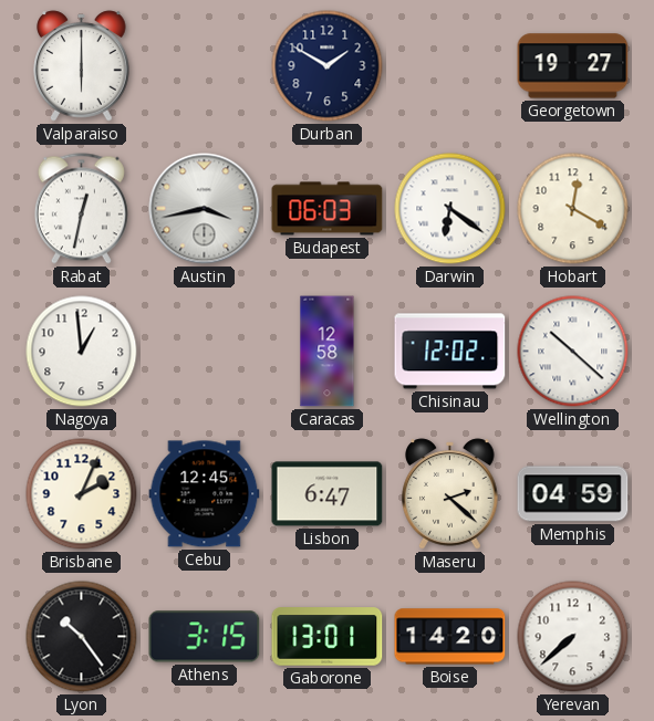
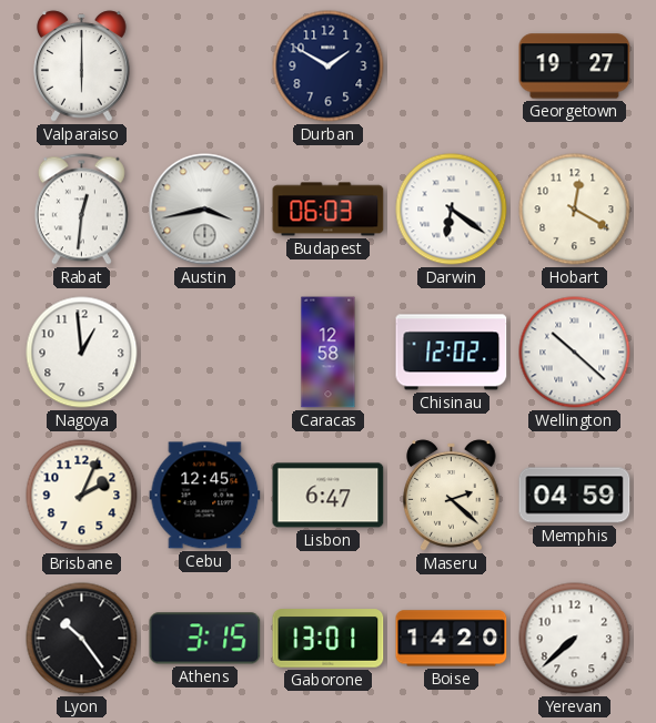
Rabat: 12:32 -> 12:31
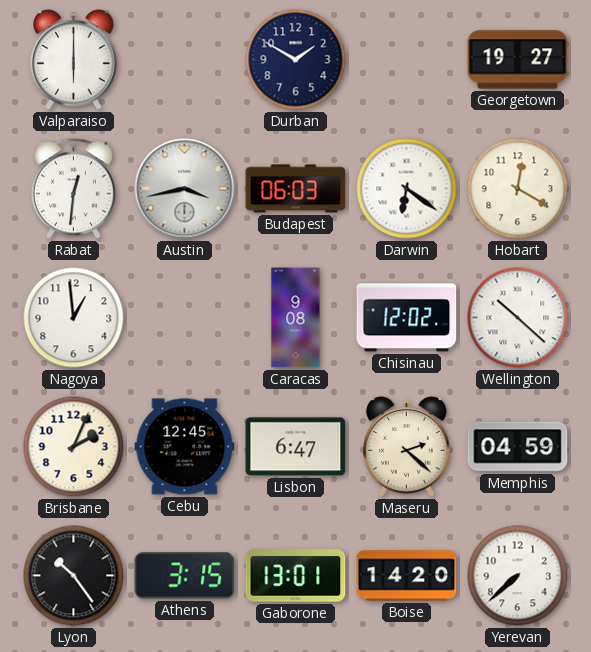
Caracas: 12:58 -> 9:08
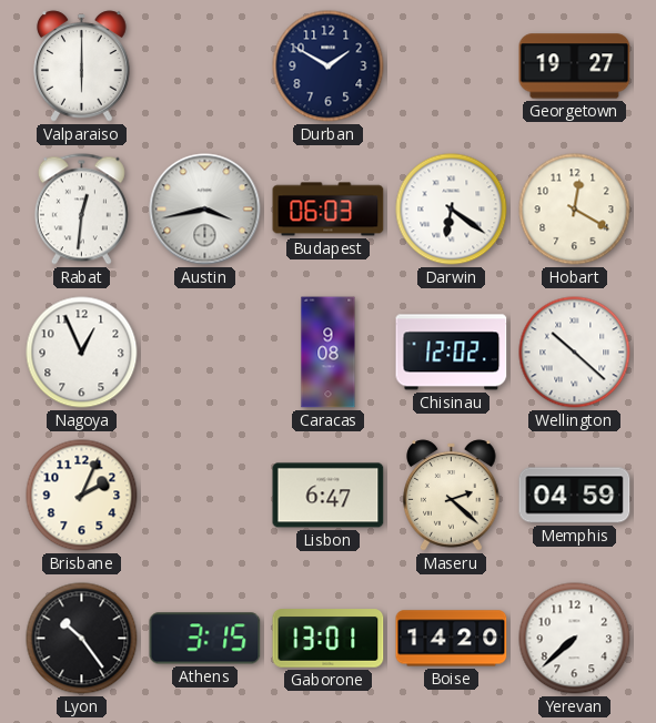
Nagoya: 12:59 -> 12:56
Cebu: 12:45 -> none
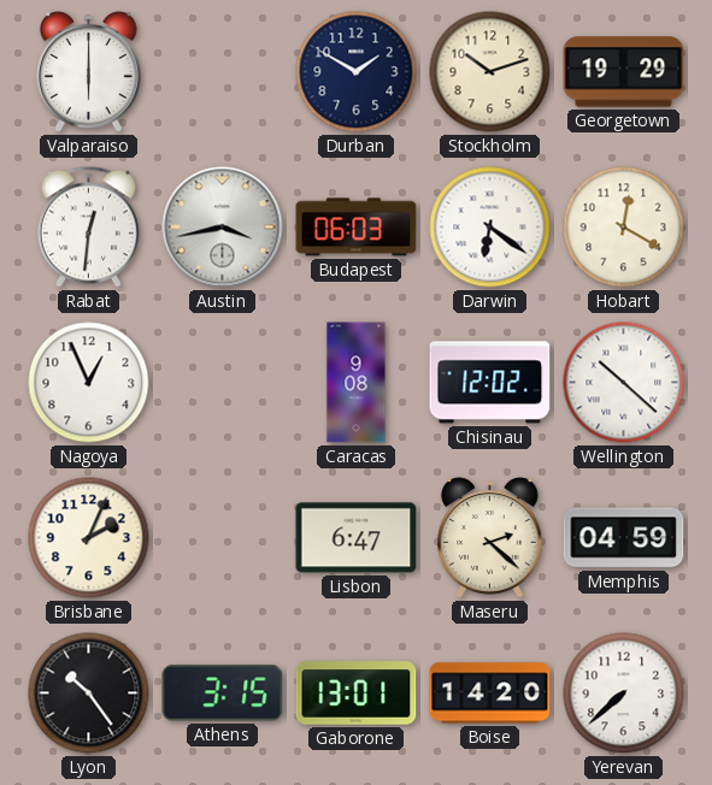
Stockholm: none -> 10:12
Georgetown: 19:27 -> 19:29
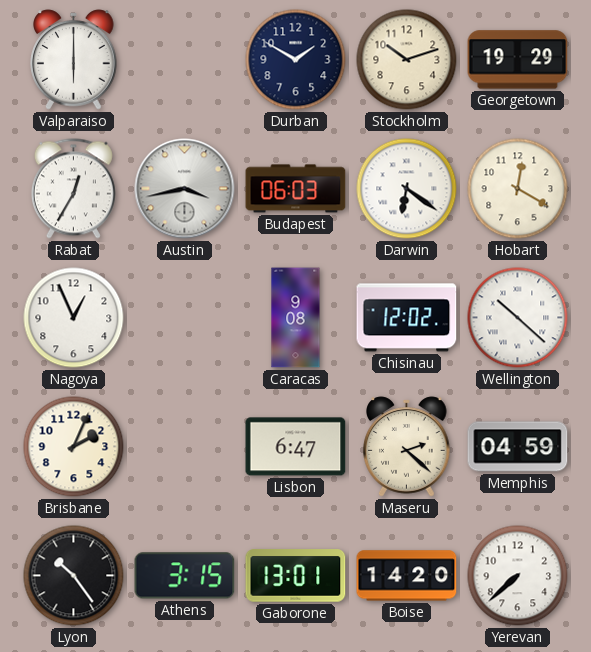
Rabat: 12:31 -> 12:35
